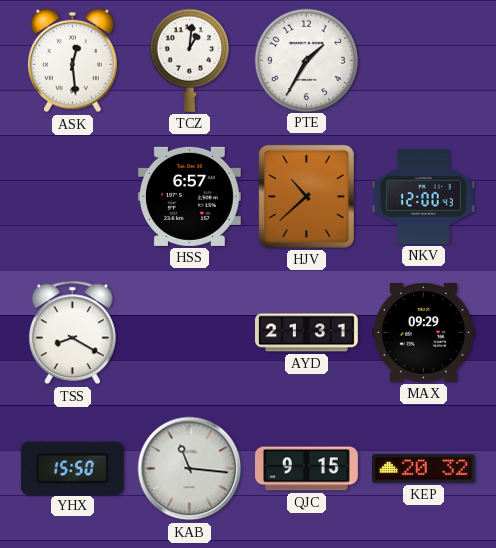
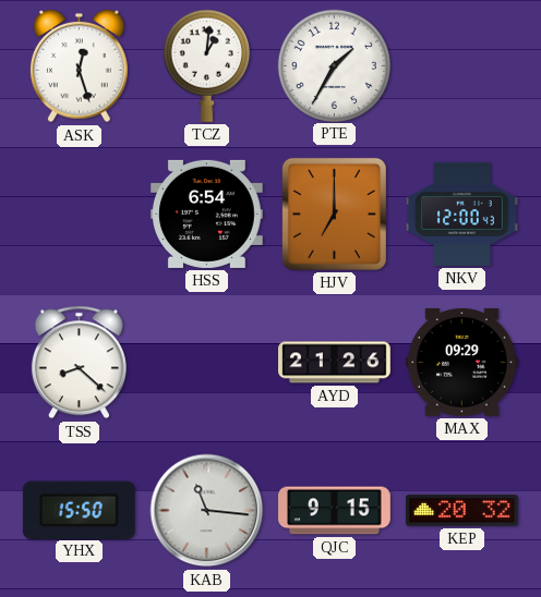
ASK: 12:29 -> 12:27
HSS: 6:57 -> 6:54
HJV: 10:38 -> 7:00
TSS: 8:20 -> 8:22
AYD: 21:31 -> 21:26
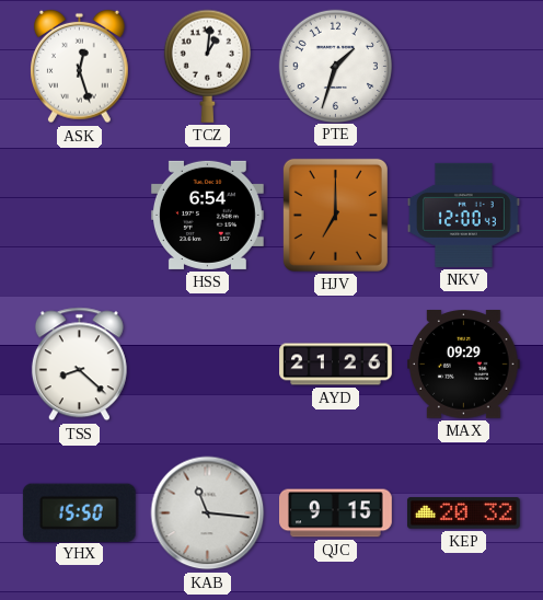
PTE: 1:35 -> 1:33
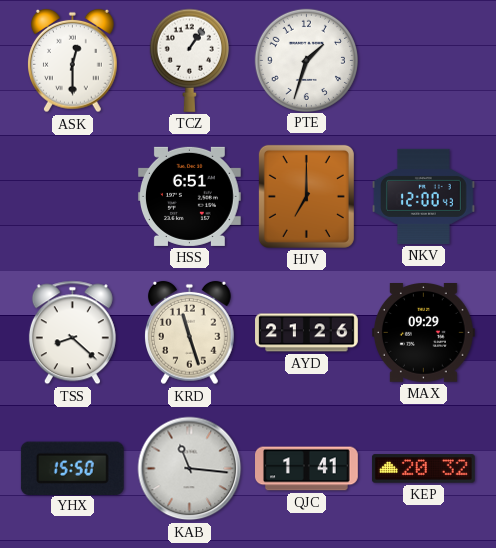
ASK: 12:27 -> 12:30
TCZ: 1:01 -> 1:06
HSS: 6:54 -> 6:51
KRD: none -> 11:27
QJC: 9:15 -> 1:41
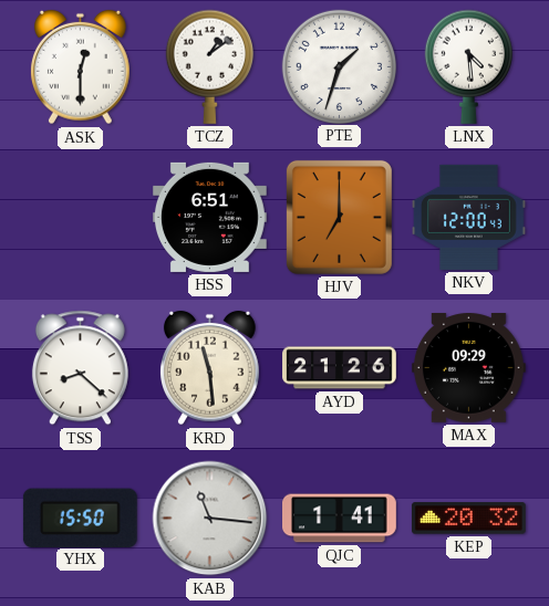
TCZ: 1:06 -> 1:09
LNX: none -> 4:29
KRD: 11:27 -> 11:29
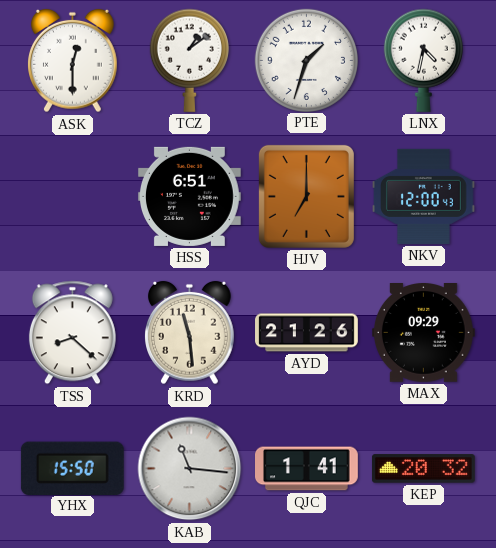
LNX: 4:29 -> 4:32
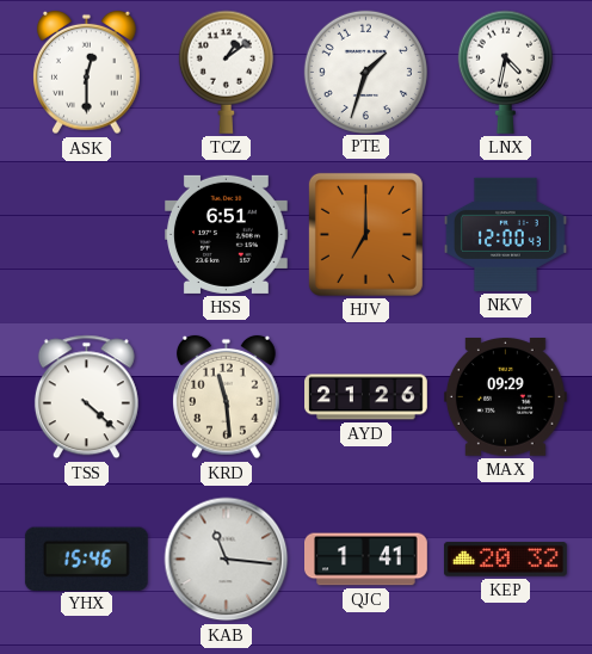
TSS: 8:22 -> 4:22
YHX: 15:50 -> 15:46
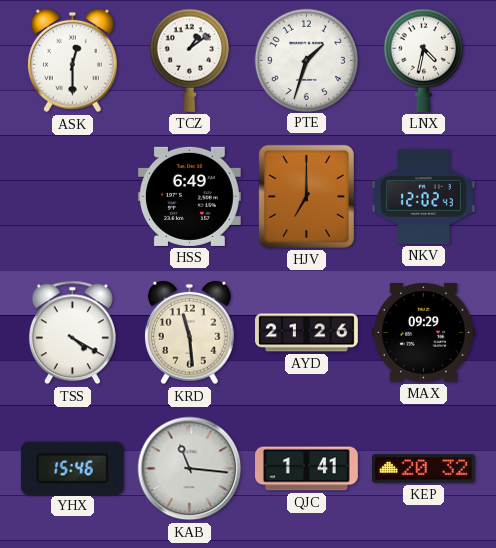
HSS: 6:51 -> 6:49
NKV: 12:00 -> 12:02
TSS: 4:22 -> 4:20
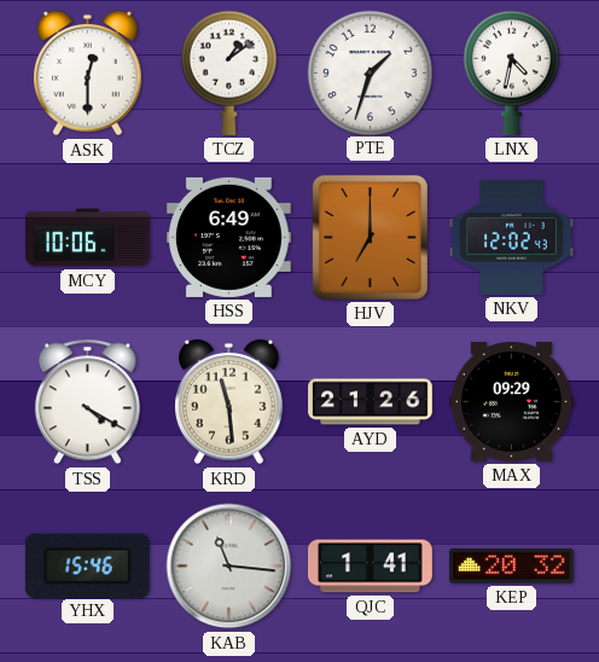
MCY: none -> 10:06
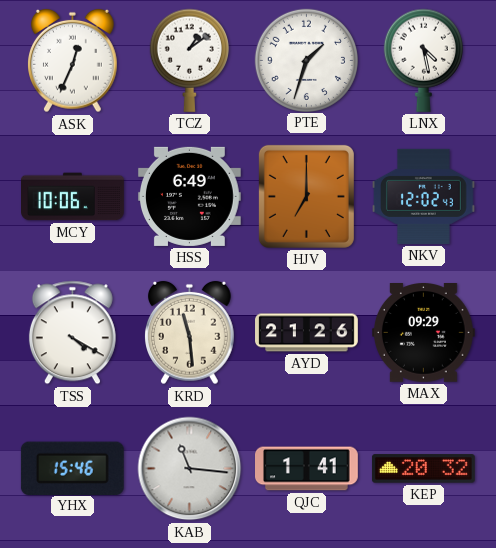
ASK: 12:30 -> 12:34
LNX: 4:32 -> 4:28
